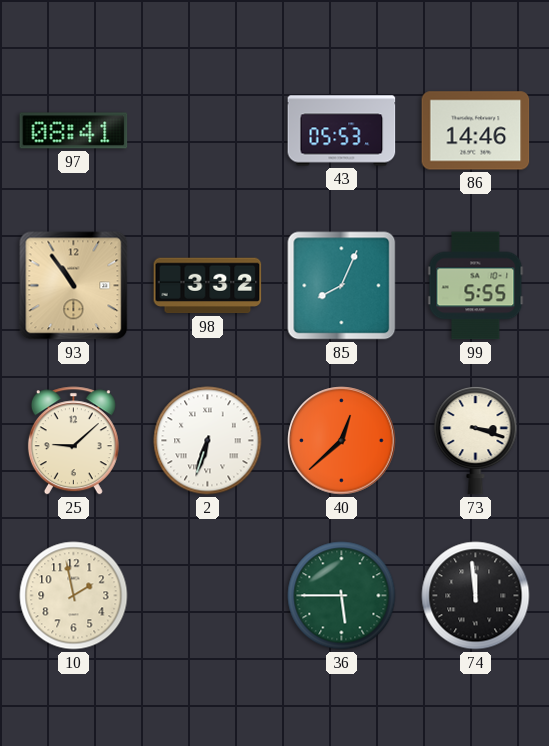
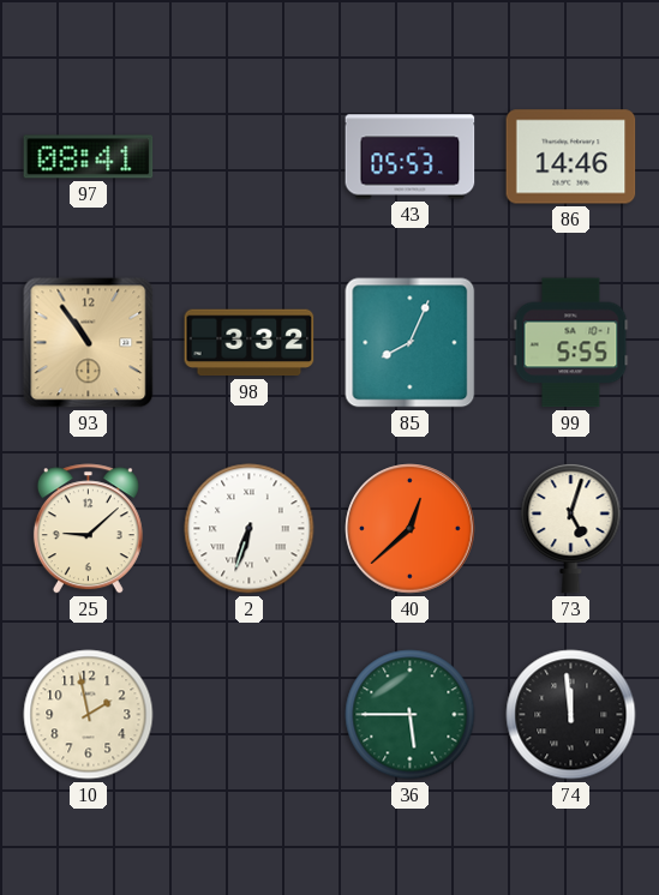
73: 3:18 -> 5:03
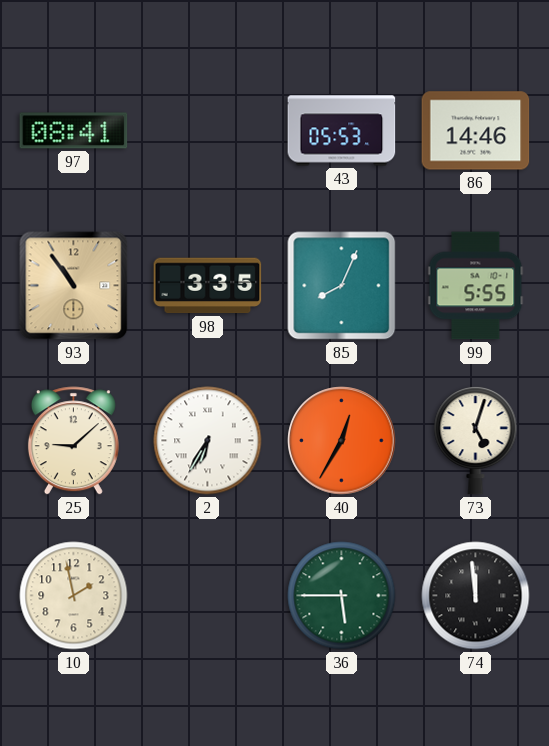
98: 3:32 -> 3:35
2: 6:33 -> 6:35
40: 12:38 -> 12:35
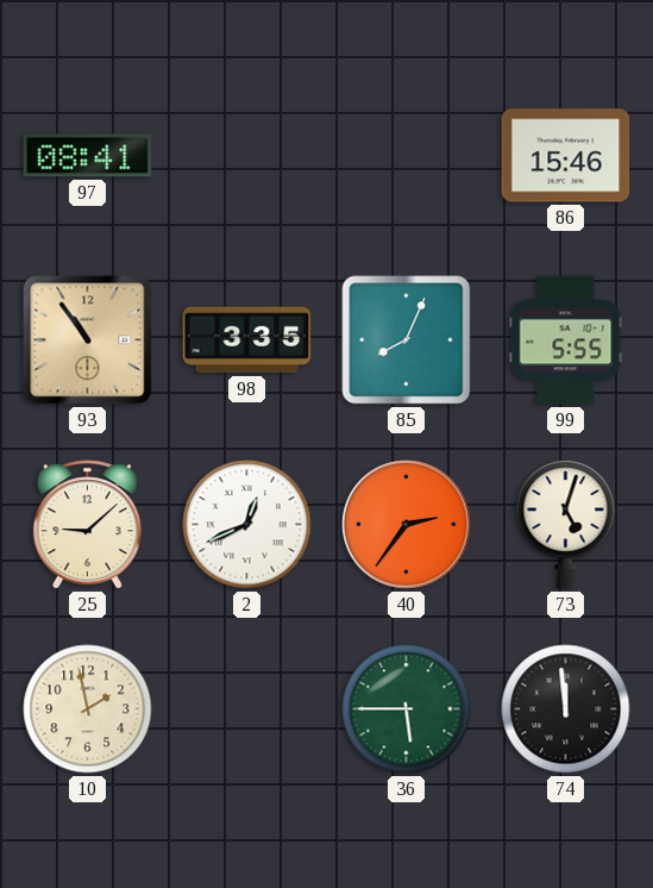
43: 05:53 -> none
86: 14:46 -> 15:46
2: 6:35 -> 12:41
40: 12:35 -> 2:36
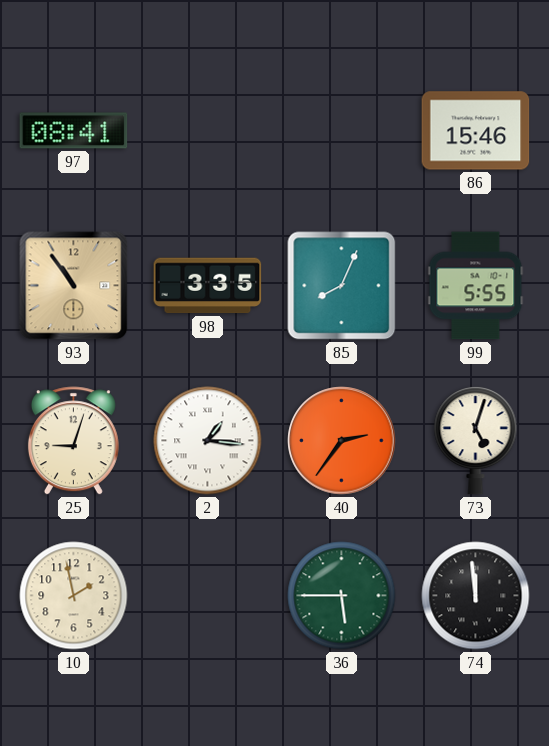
25: 9:08 -> 9:03
2: 12:41 -> 1:16
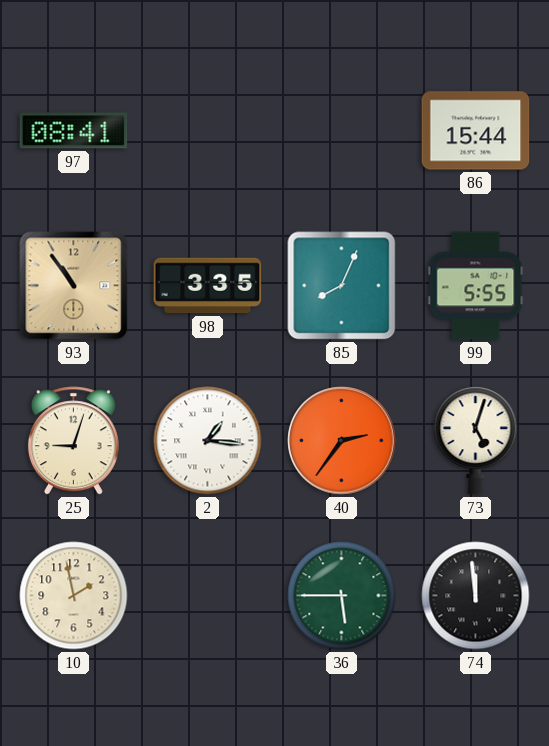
86: 15:46 -> 15:44
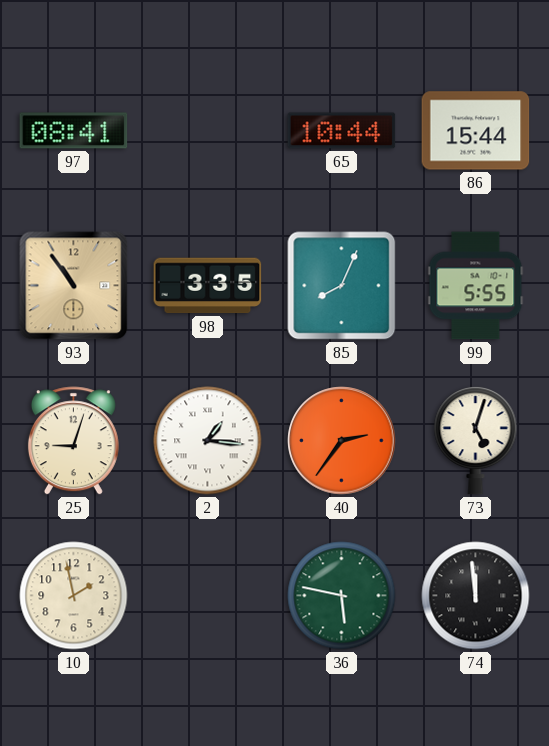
65: none -> 10:44
36: 5:45 -> 5:47
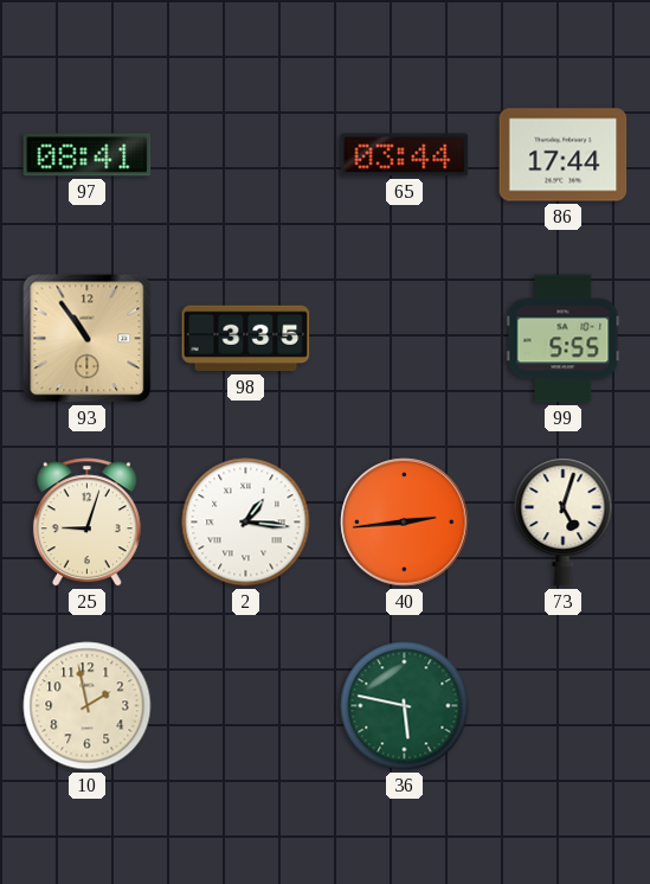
65: 10:44 -> 03:44
86: 15:44 -> 17:44
85: 8:04 -> none
40: 2:36 -> 2:44
74: 11:59 -> none
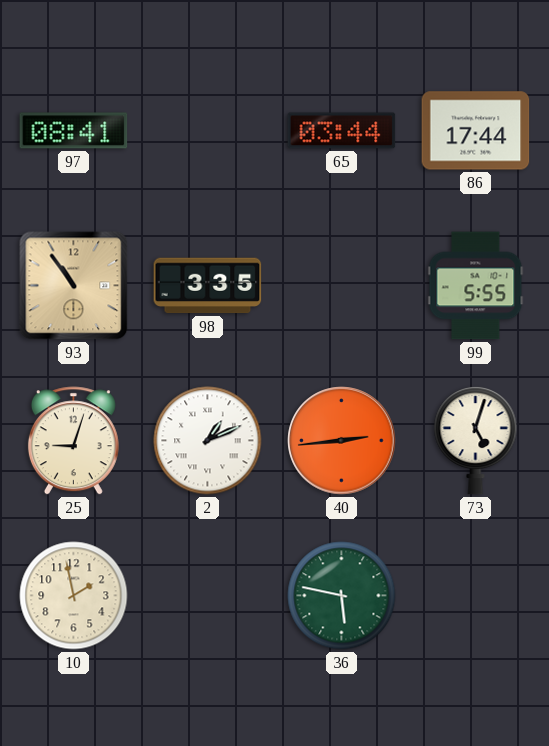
2: 1:16 -> 1:11
